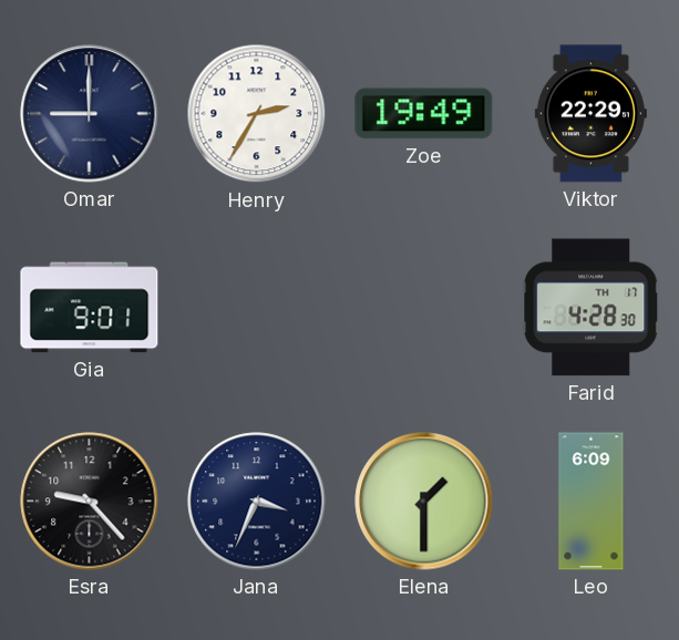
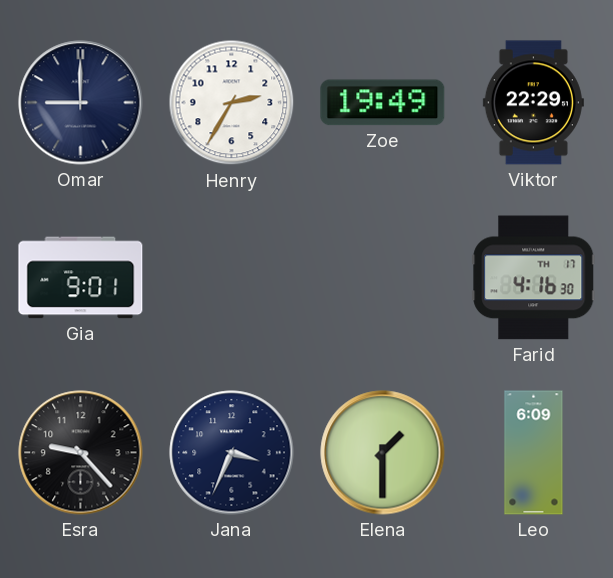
Farid: 4:28 -> 4:16
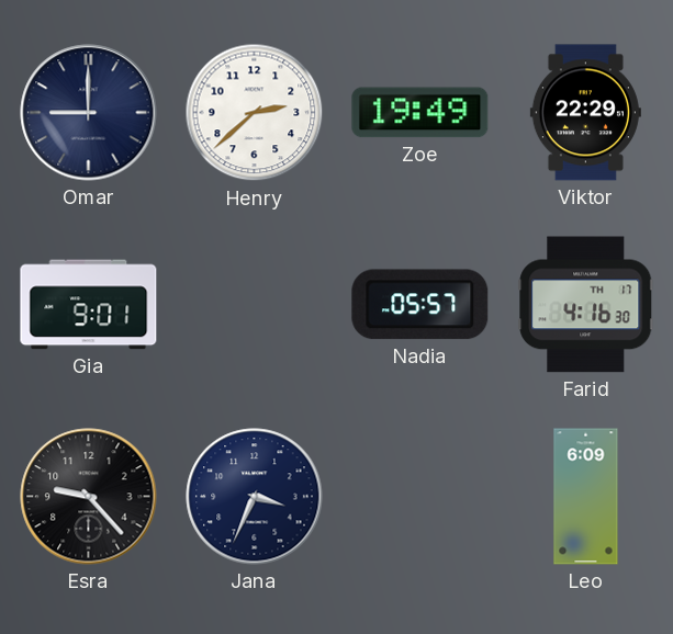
Henry: 2:35 -> 2:38
Nadia: none -> 05:57
Elena: 1:30 -> none
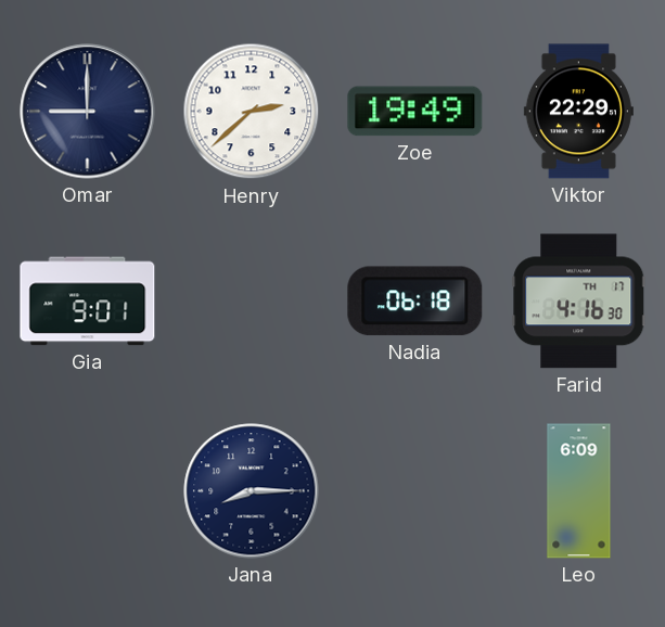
Nadia: 05:57 -> 06:18
Esra: 9:23 -> none
Jana: 3:34 -> 8:15
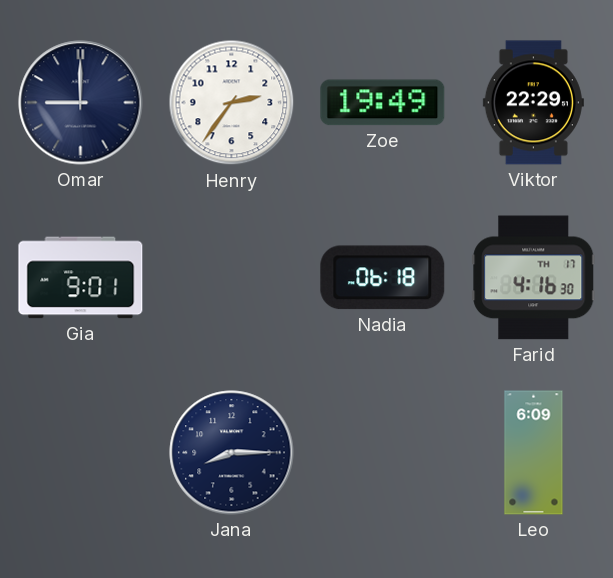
Henry: 2:38 -> 2:36
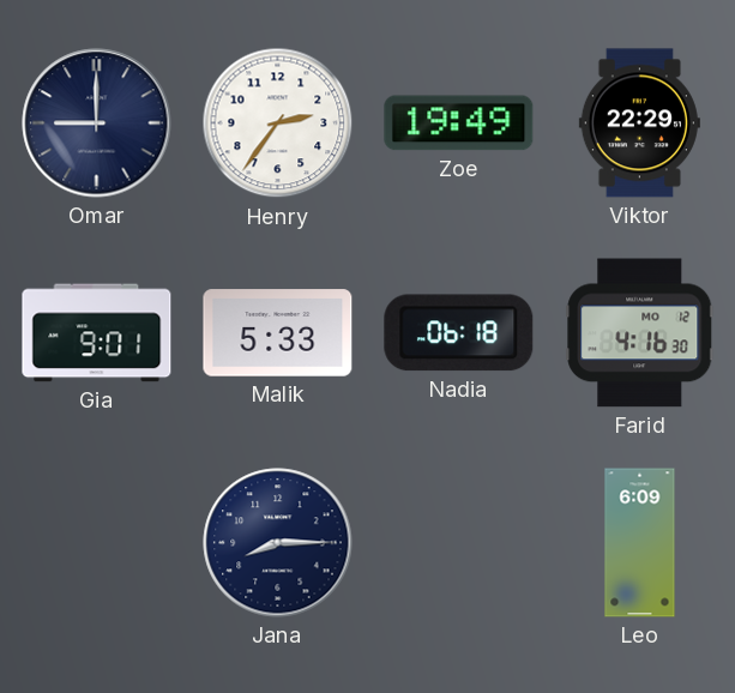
Malik: none -> 5:33
Farid date: TH 17 -> MO 12
